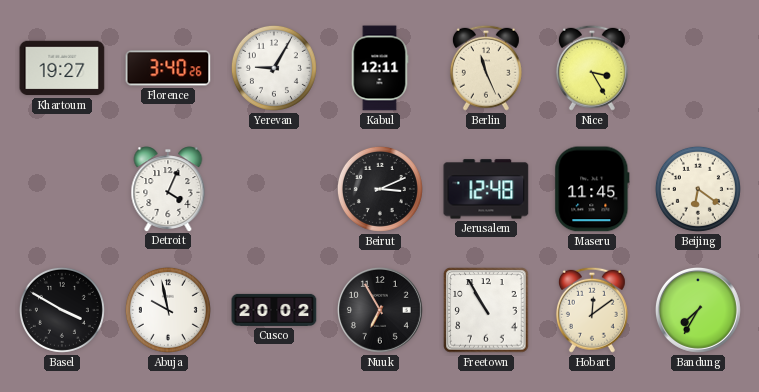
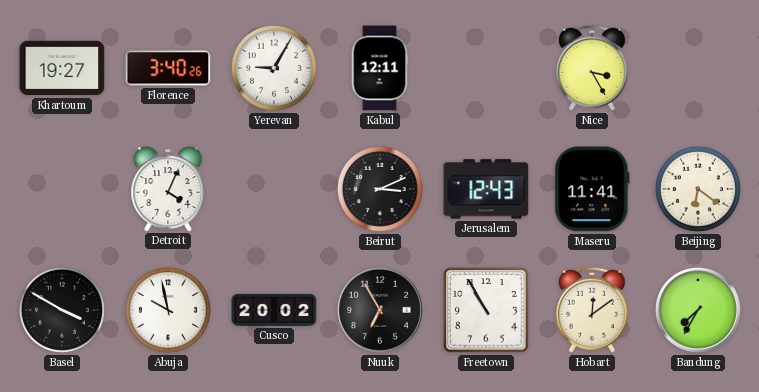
Berlin: 11:26 -> none
Jerusalem: 12:48 -> 12:43
Maseru: 11:45 -> 11:41
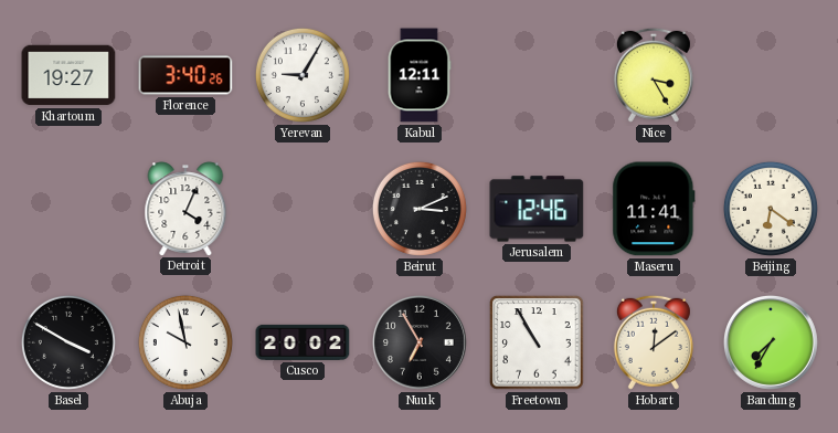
Jerusalem: 12:43 -> 12:46
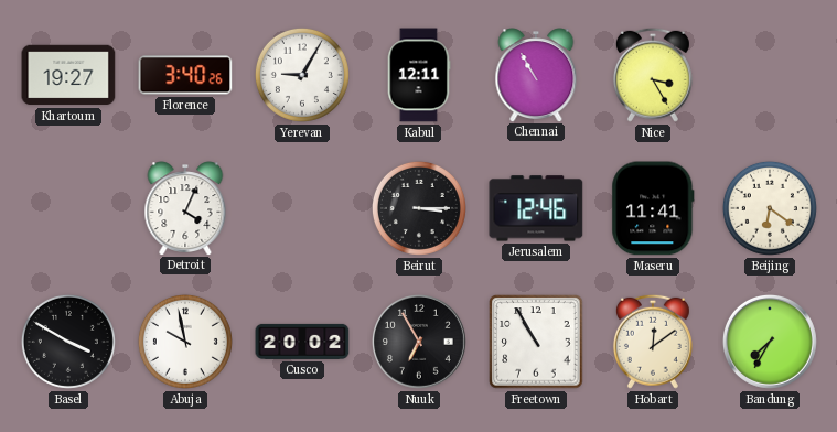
Chennai: none -> 10:55
Beirut: 3:11 -> 3:15
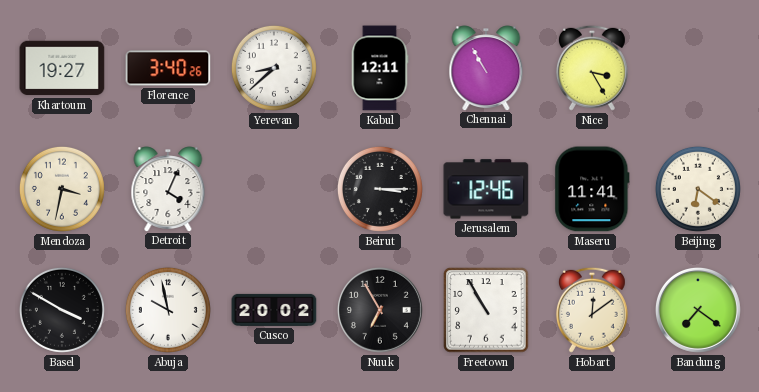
Yerevan: 9:05 -> 8:38
Mendoza: none -> 3:32
Bandung: 7:35 -> 7:21
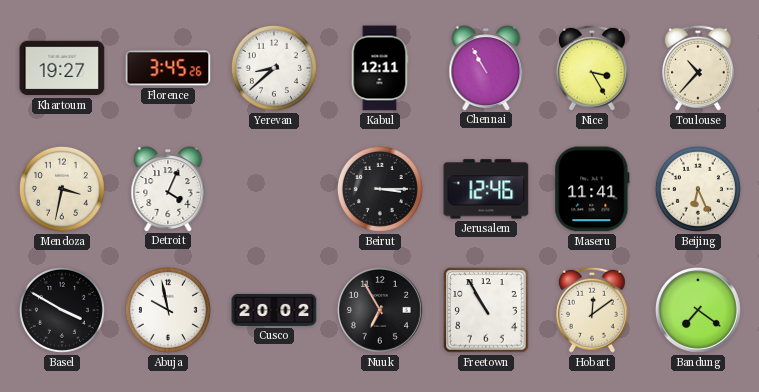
Florence: 3:40 -> 3:45
Toulouse: none -> 10:37
Beijing: 6:21 -> 6:26
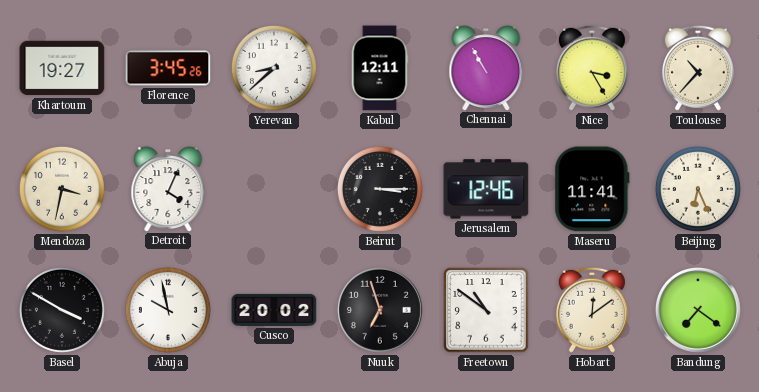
Nuuk: 6:55 -> 6:57
Freetown: 10:55 -> 10:51
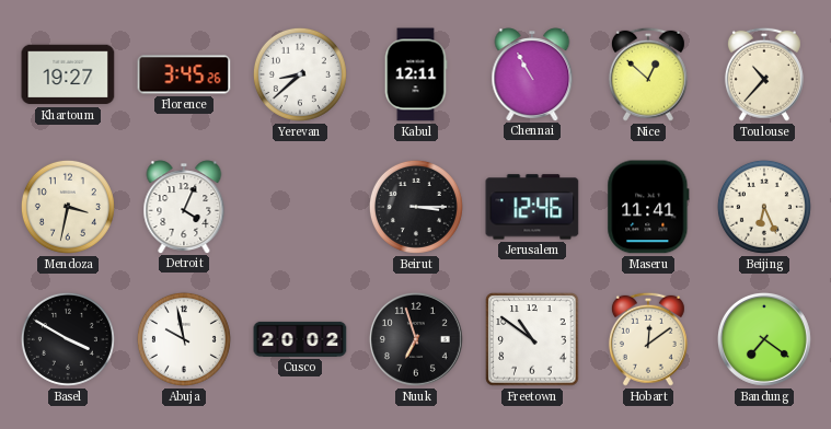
Nice: 3:25 -> 12:52
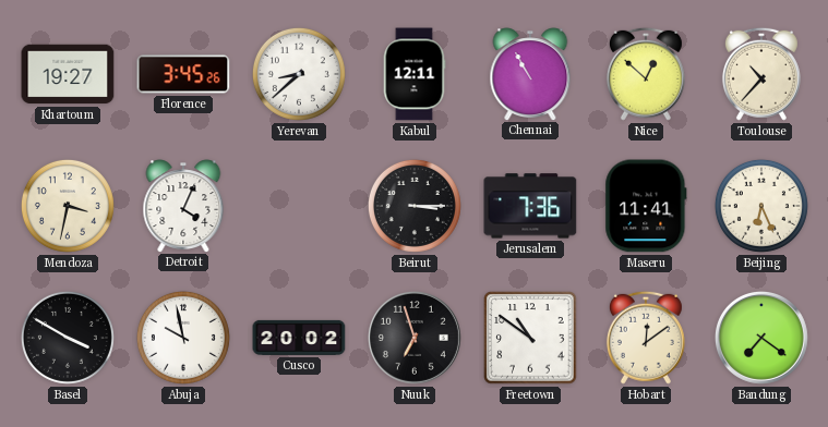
Jerusalem: 12:46 -> 7:36
